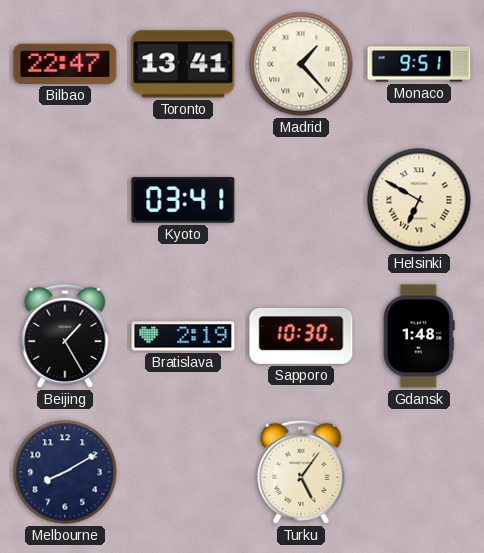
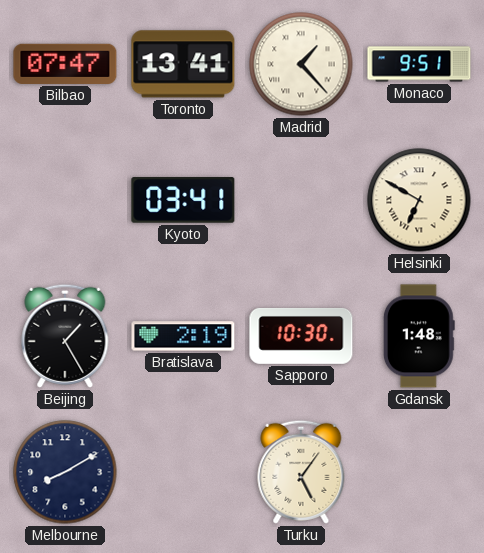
Bilbao: 22:47 -> 07:47
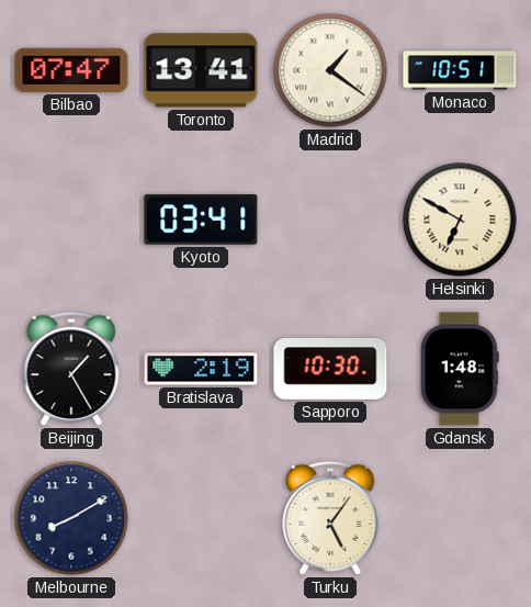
Madrid: 1:23 -> 1:21
Monaco: 9:51 -> 10:51
